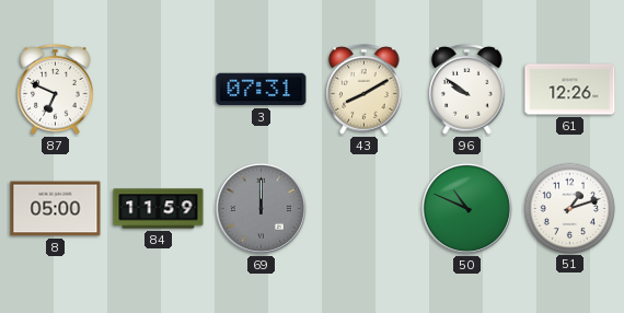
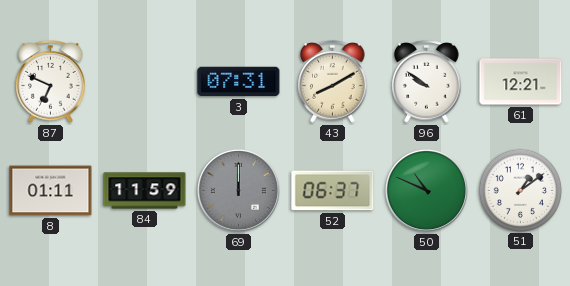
61: 12:26 -> 12:21
8: 05:00 -> 01:11
52: none -> 06:37
51: 1:12 -> 1:09
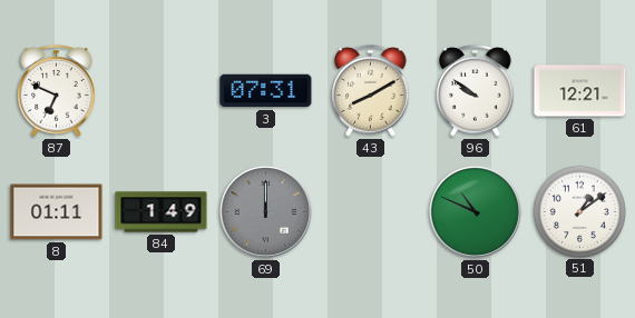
84: 11:59 -> 1:49
52: 06:37 -> none
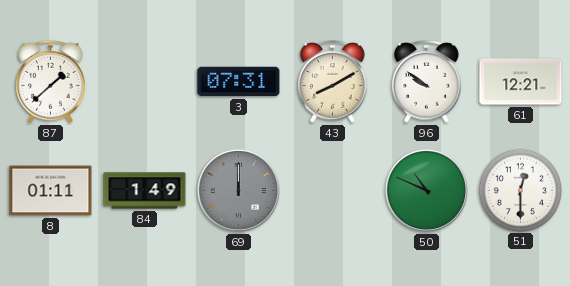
87: 6:49 -> 1:38
51: 1:09 -> 12:30
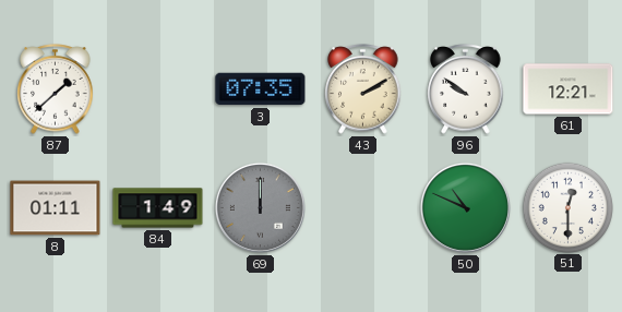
3: 07:31 -> 07:35
43: 8:10 -> 2:10
